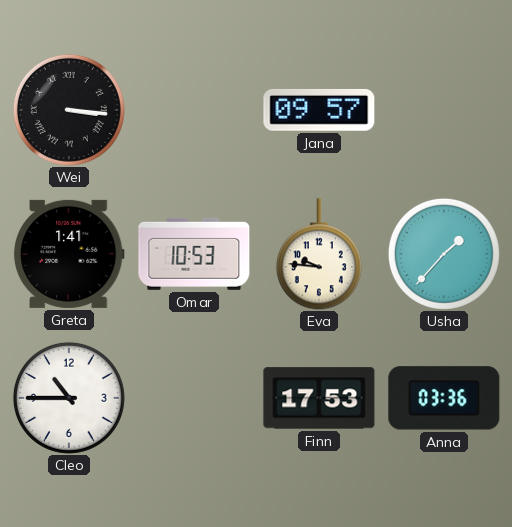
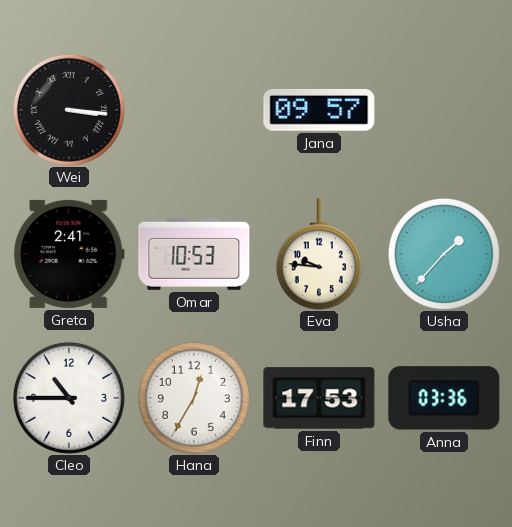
Greta: 1:41 -> 2:41
Hana: none -> 12:35
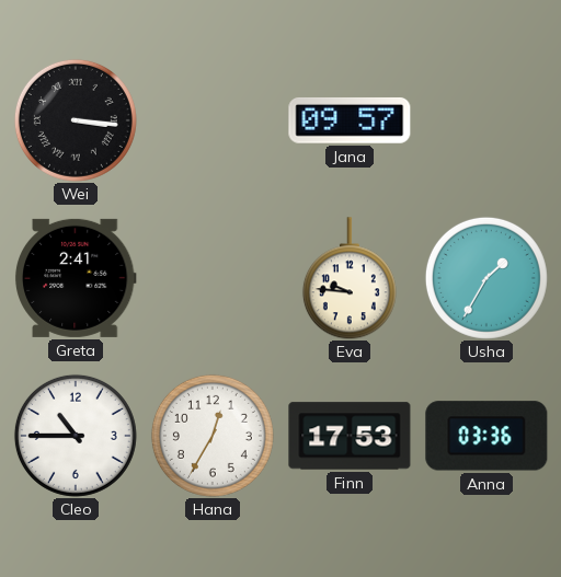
Omar: 10:53 -> none
Usha: 1:37 -> 1:35
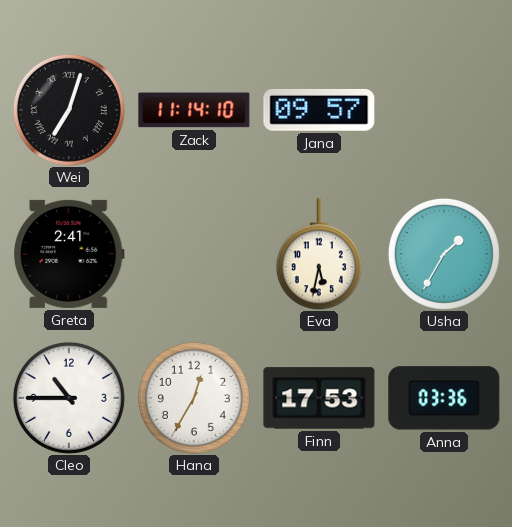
Wei: 3:16 -> 7:03
Zack: none -> 11:14
Eva: 9:46 -> 5:32
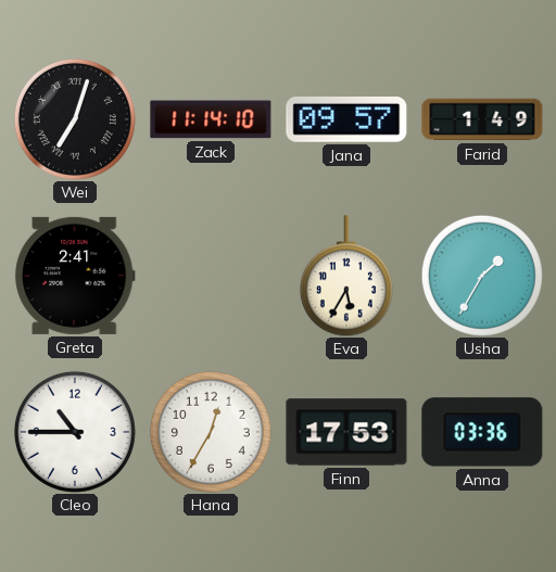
Farid: none -> 1:49
Eva: 5:32 -> 5:35
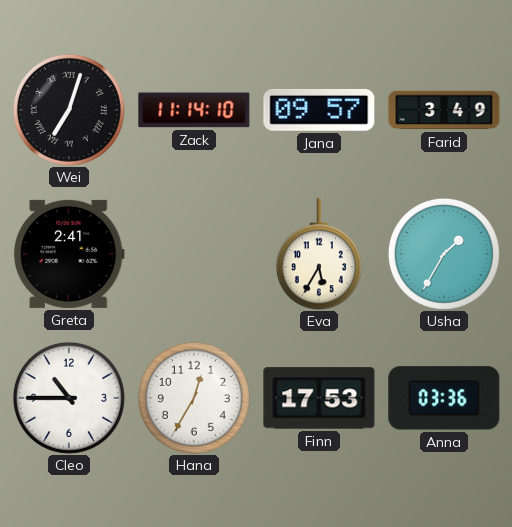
Farid: 1:49 -> 3:49
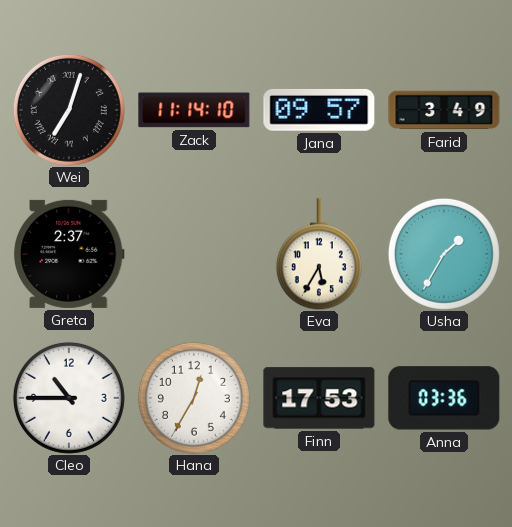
Greta: 2:41 -> 2:37
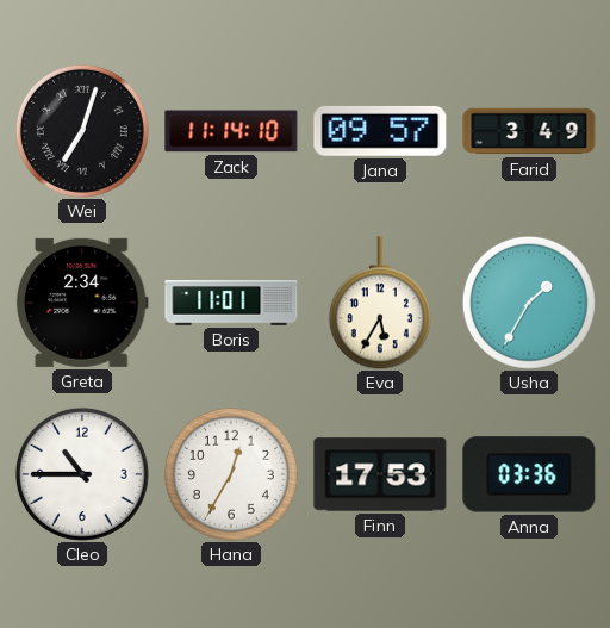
Greta: 2:37 -> 2:34
Boris: none -> 11:01
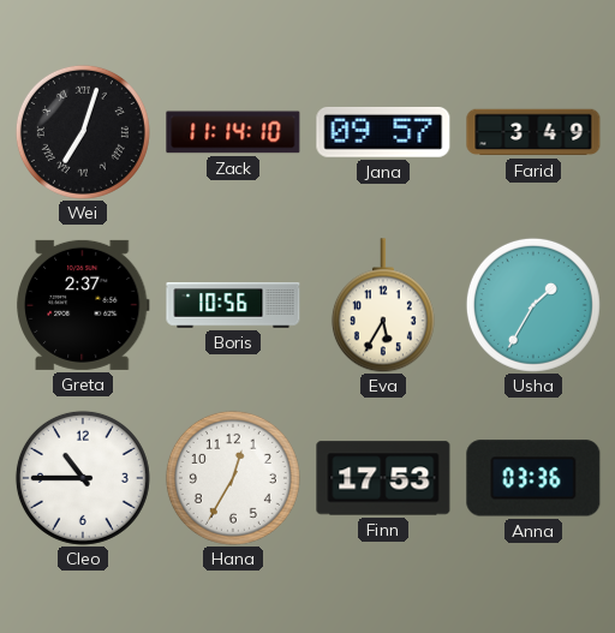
Greta: 2:34 -> 2:37
Boris: 11:01 -> 10:56
